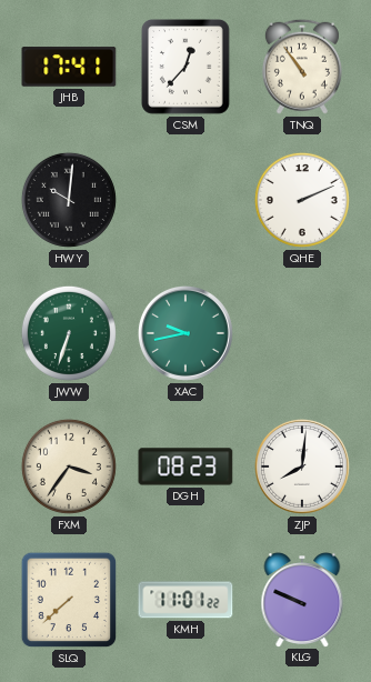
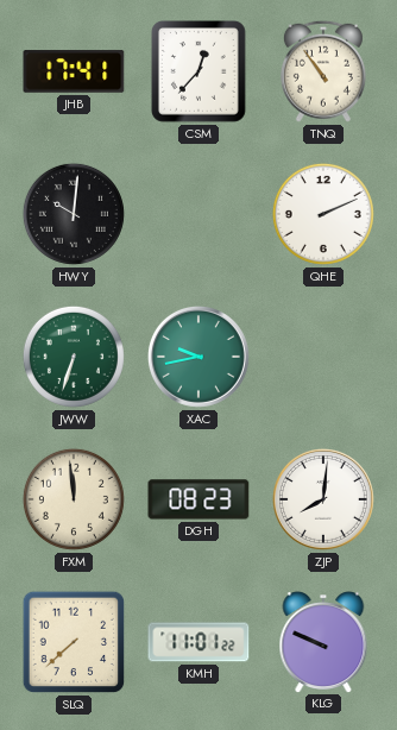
FXM: 3:36 -> 11:59
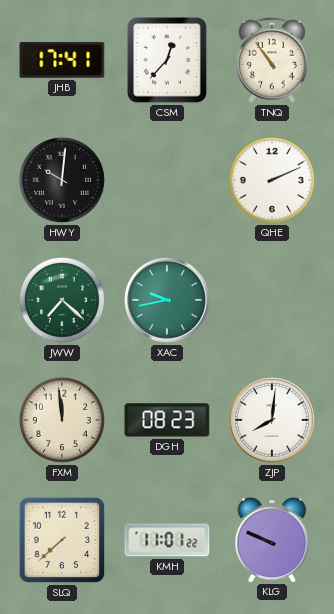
JWW: 6:33 -> 7:22
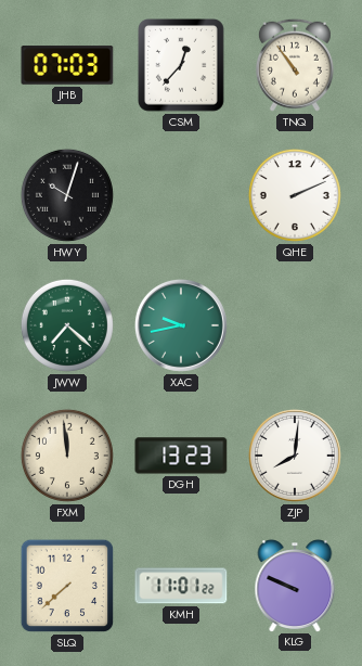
JHB: 17:41 -> 07:03
HWY: 10:01 -> 10:03
DGH: 08:23 -> 13:23
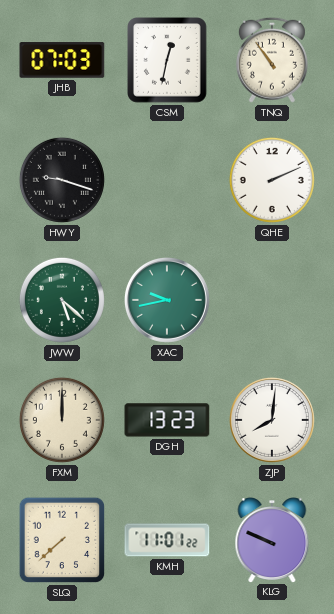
CSM: 12:37 -> 12:32
HWY: 10:03 -> 9:18
JWW: 7:22 -> 5:22
FXM: 11:59 -> 12:00
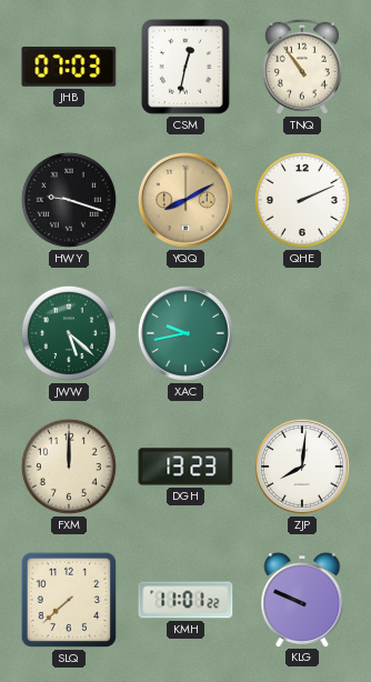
YQQ: none -> 8:10
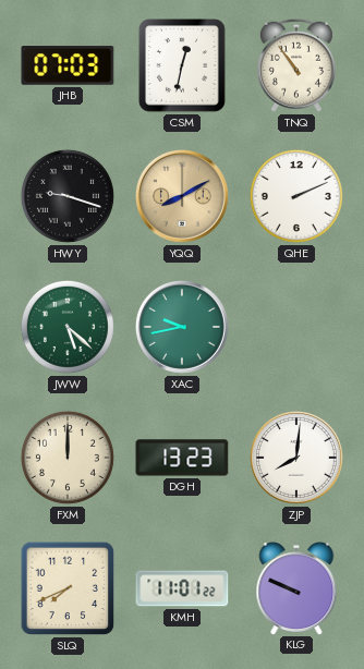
SLQ: 7:38 -> 7:41
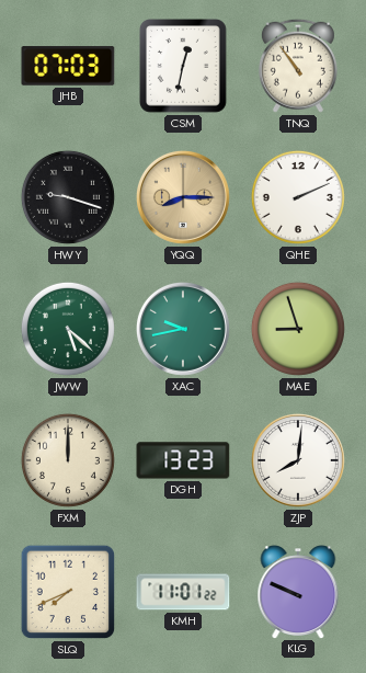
YQQ: 8:10 -> 8:15
MAE: none -> 8:57
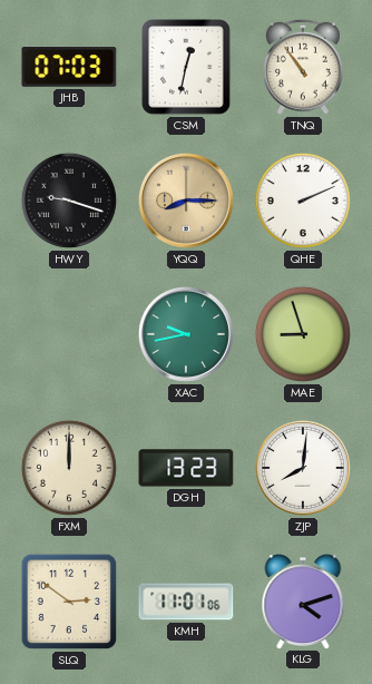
JWW: 5:22 -> none
SLQ: 7:41 -> 2:51
KMH: 11:01:22 -> 11:01:06
KLG: 9:49 -> 4:12
